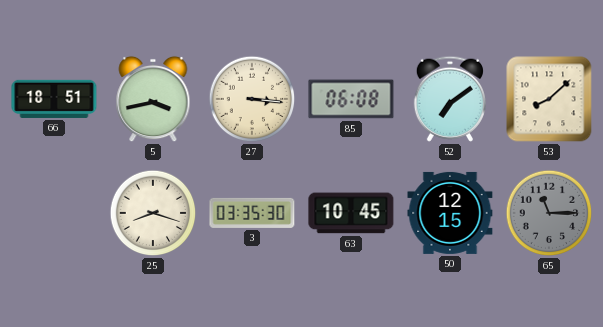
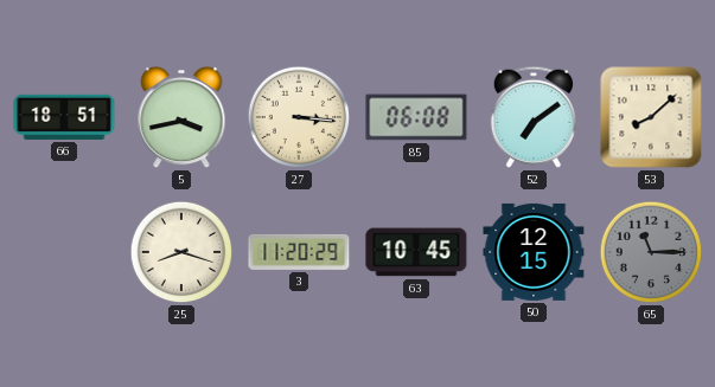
3: 03:35 -> 11:20
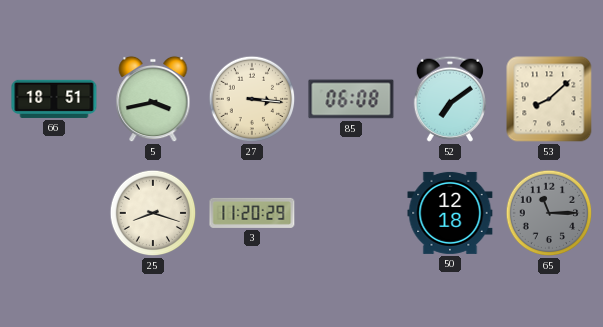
63: 10:45 -> none
50: 12:15 -> 12:18
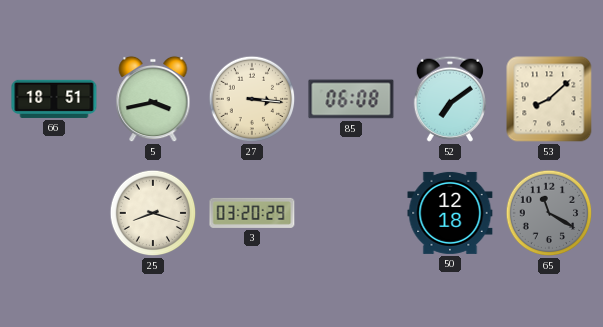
3: 11:20 -> 03:20
65: 11:15 -> 11:20
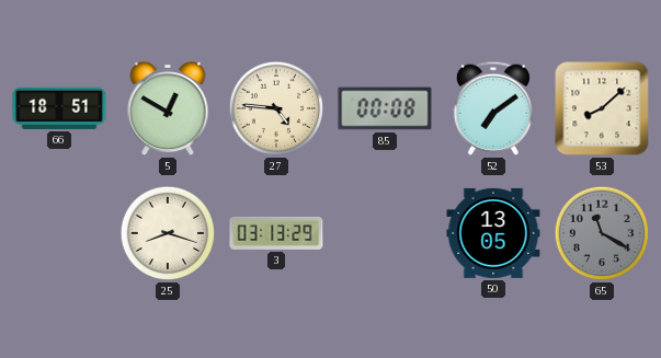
5: 3:43 -> 12:50
27: 3:16 -> 4:46
85: 06:08 -> 00:08
3: 03:20 -> 03:13
50: 12:18 -> 13:05
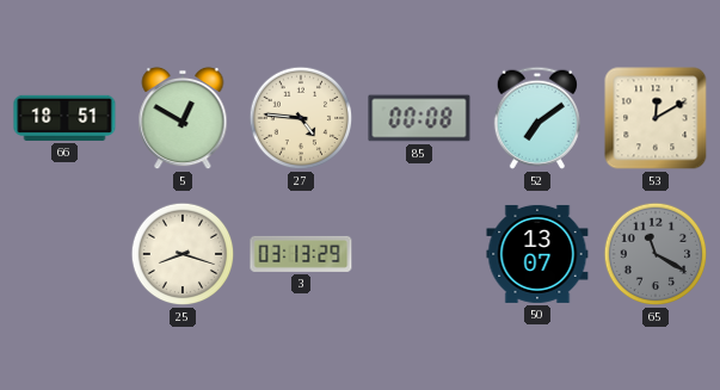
53: 8:08 -> 12:10
50: 13:05 -> 13:07
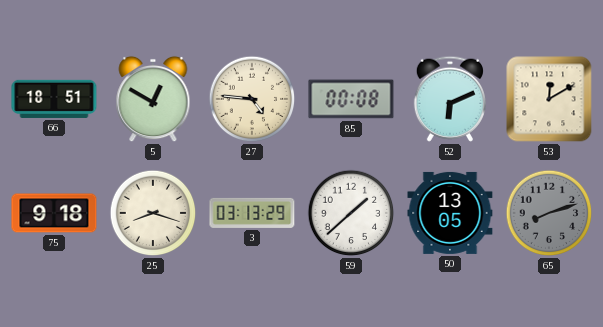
52: 7:09 -> 6:11
75: none -> 9:18
59: none -> 1:38
50: 13:07 -> 13:05
65: 11:20 -> 8:12
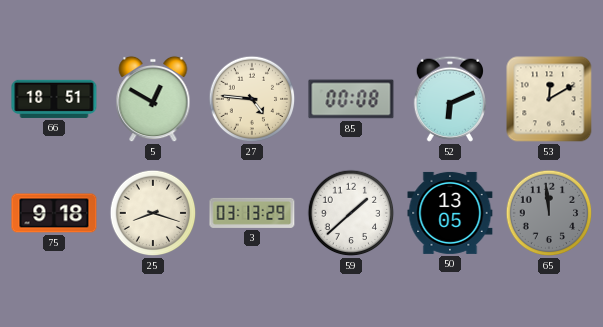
65: 8:12 -> 11:59
